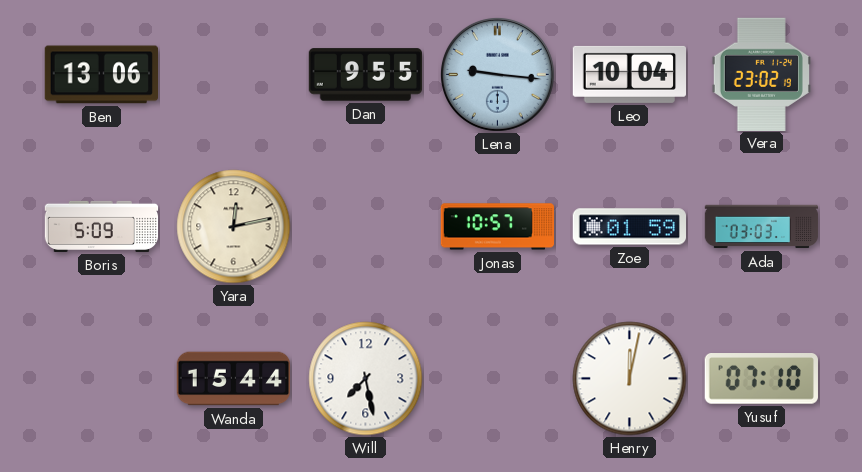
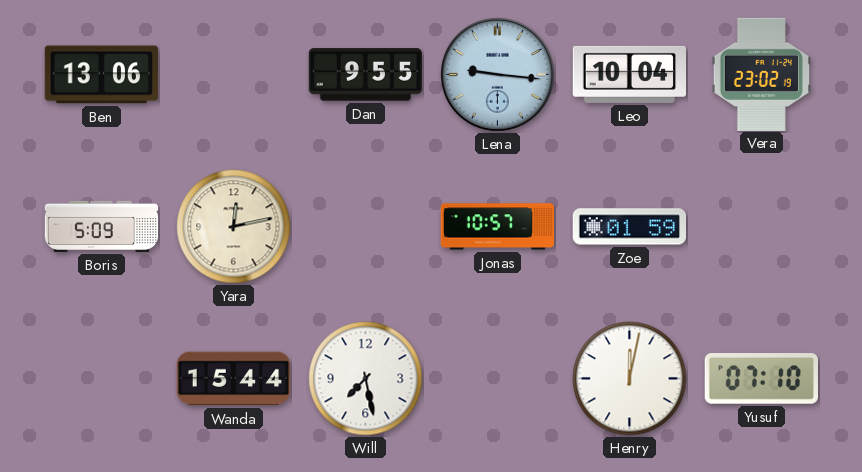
Ada: 03:03 -> none
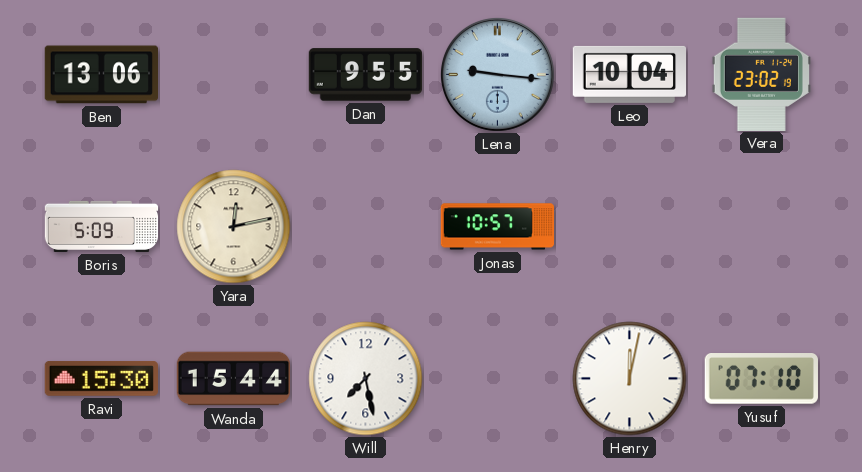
Zoe: 01:59 -> none
Ravi: none -> 15:30
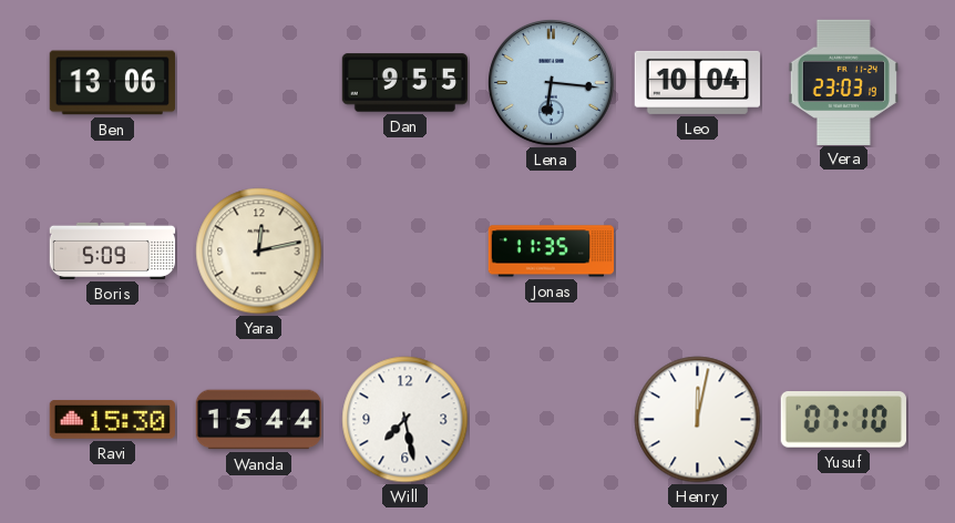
Lena: 9:16 -> 6:16
Vera: 23:02 -> 23:03
Jonas: 10:57 -> 11:35
